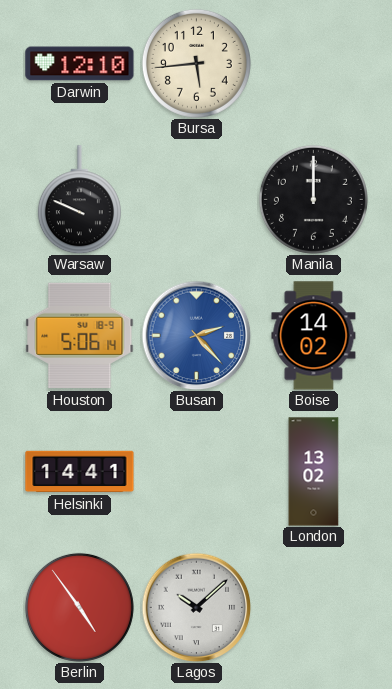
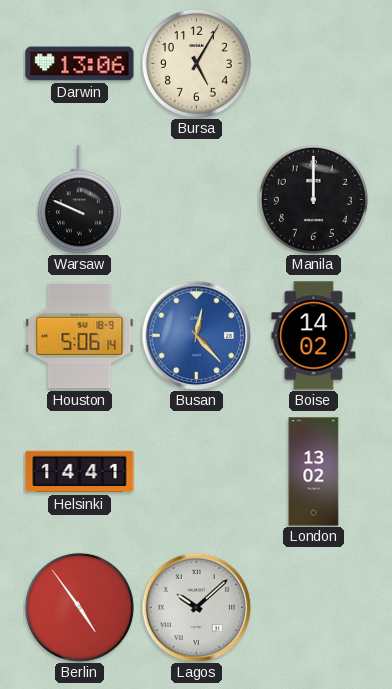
Darwin: 12:10 -> 13:06
Bursa: 5:44 -> 5:05
Busan: 2:23 -> 12:23
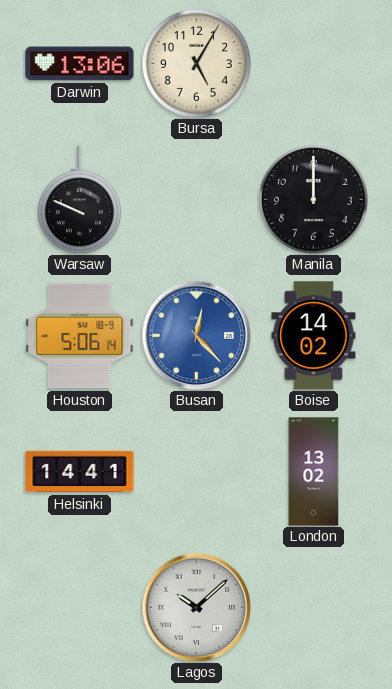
Berlin: 4:54 -> none
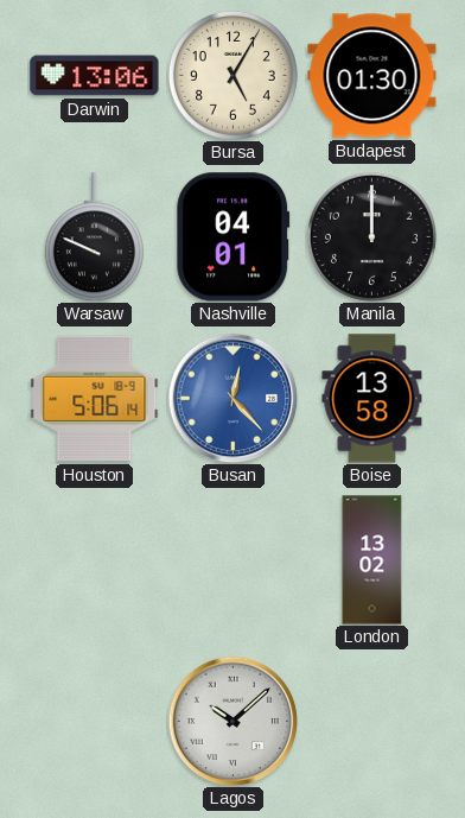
Budapest: none -> 01:30
Nashville: none -> 04:01
Boise: 14:02 -> 13:58
Helsinki: 14:41 -> none
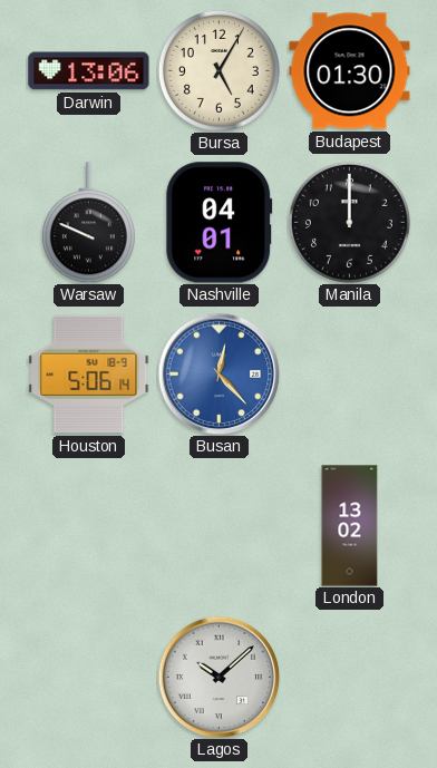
Boise: 13:58 -> none
